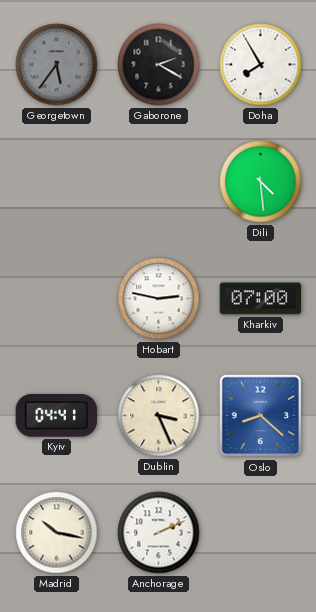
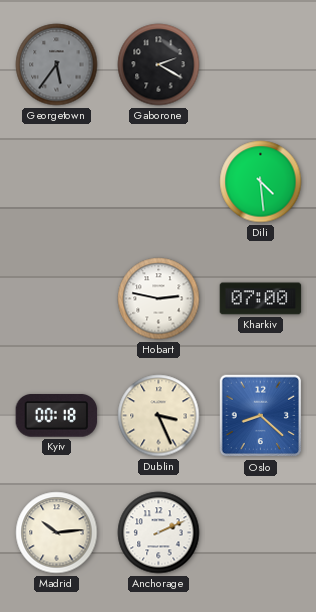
Doha: 7:55 -> none
Kyiv: 04:41 -> 00:18
Madrid: 10:17 -> 10:14
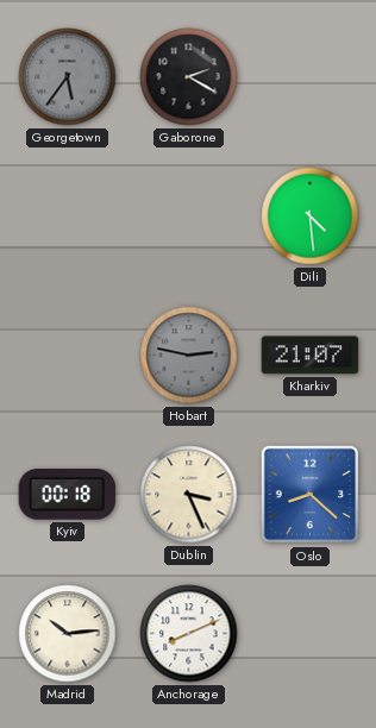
Hobart dial: white -> grey
Kharkiv: 07:00 -> 21:07
Anchorage: 2:11 -> 8:11
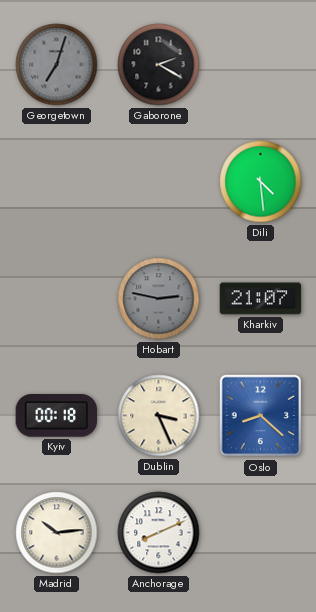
Georgetown: 5:36 -> 7:03
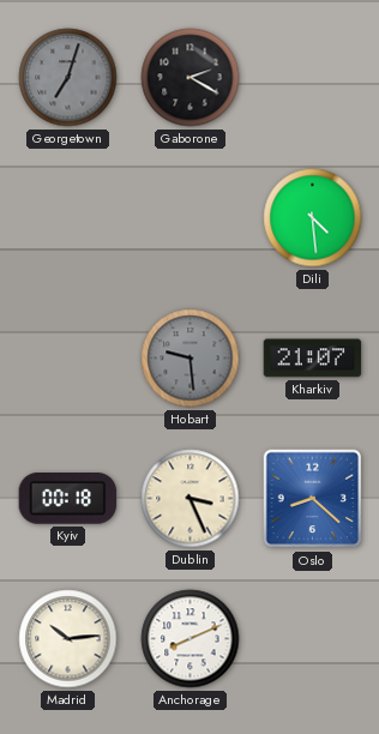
Hobart: 2:47 -> 9:29
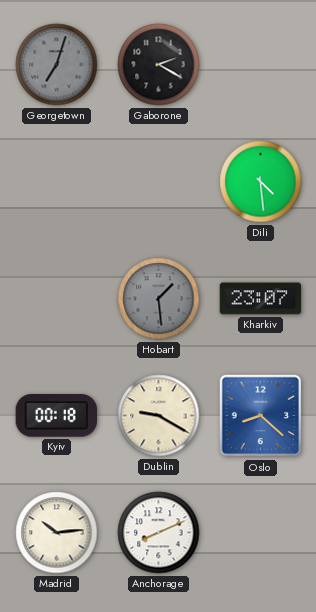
Hobart: 9:29 -> 1:29
Kharkiv: 21:07 -> 23:07
Dublin: 3:26 -> 9:20
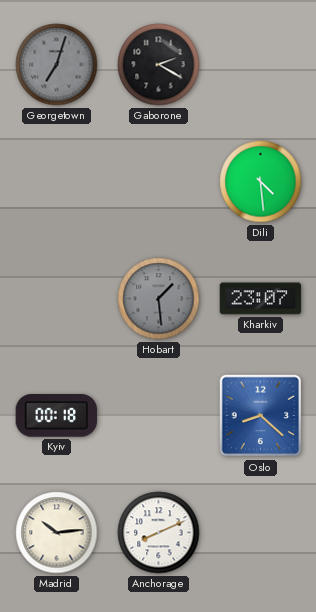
Dublin: 9:20 -> none
